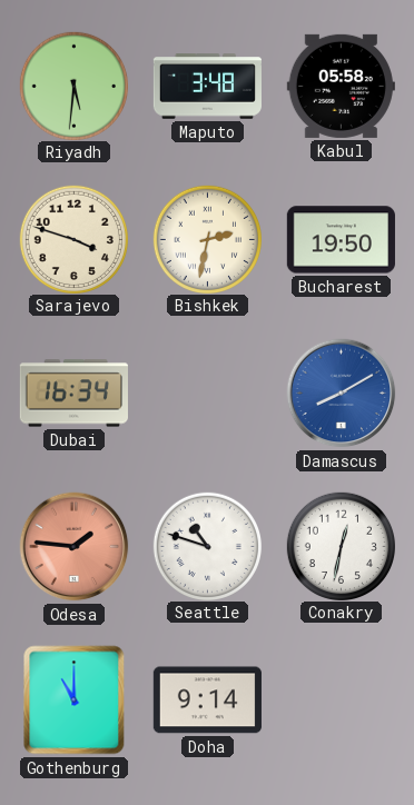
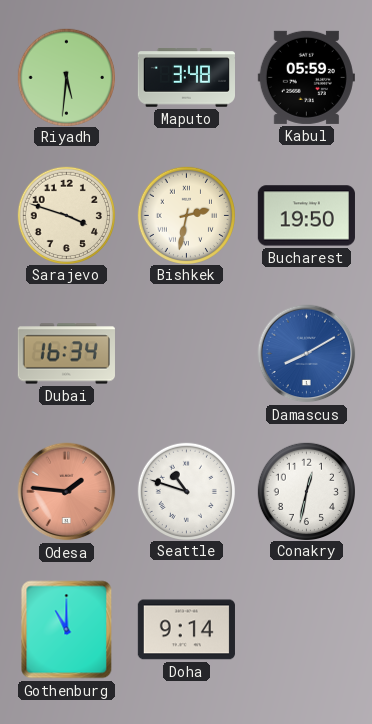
Kabul: 05:58 -> 05:59
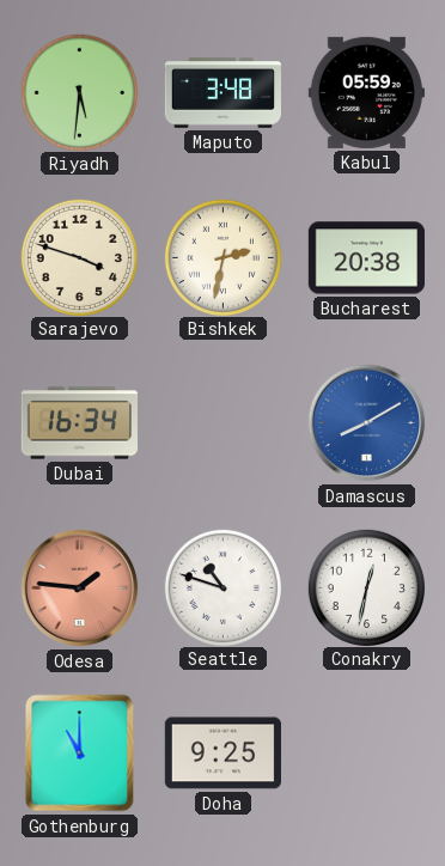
Bucharest: 19:50 -> 20:38
Doha: 9:14 -> 9:25
